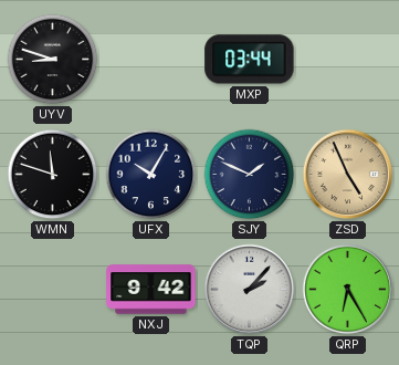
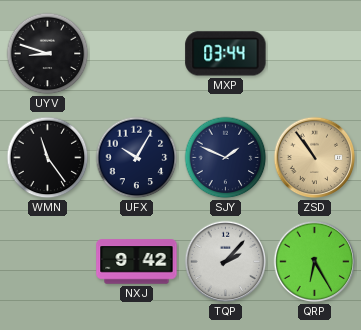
WMN: 11:48 -> 11:24
ZSD: 4:56 -> 10:54
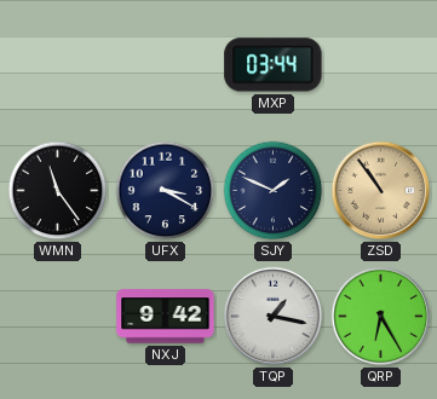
UYV: 8:48 -> none
UFX: 10:05 -> 3:20
TQP: 2:07 -> 1:17
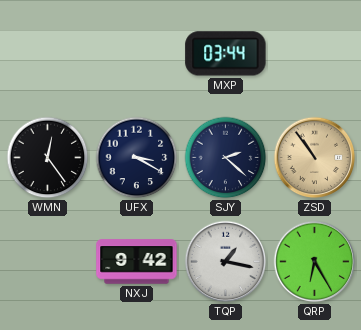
WMN: 11:24 -> 12:24
SJY: 1:49 -> 2:22
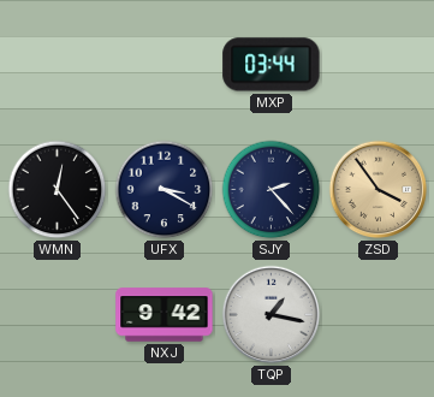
SJY: 2:22 -> 2:23
ZSD: 10:54 -> 3:54
QRP: 6:25 -> none
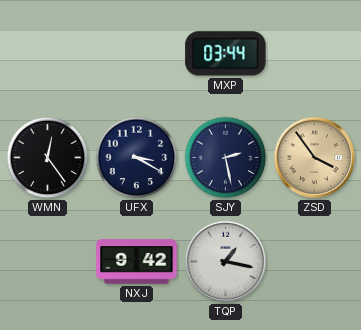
SJY: 2:23 -> 2:28
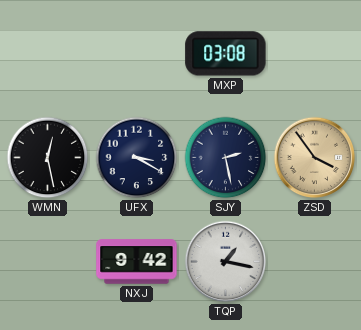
MXP: 03:44 -> 03:08
WMN: 12:24 -> 12:28
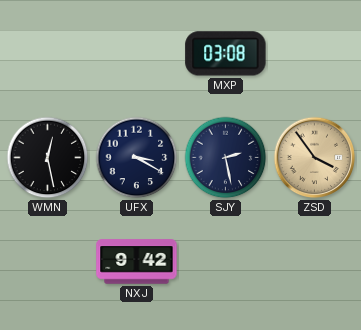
TQP: 1:17 -> none
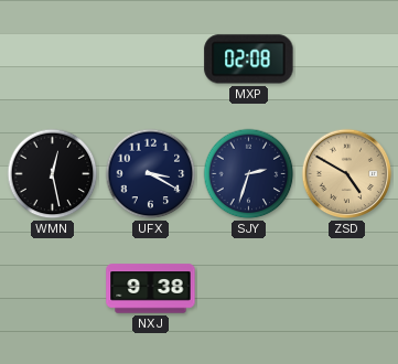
MXP: 03:08 -> 02:08
SJY: 2:28 -> 2:33
ZSD: 3:54 -> 4:50
NXJ: 9:42 -> 9:38
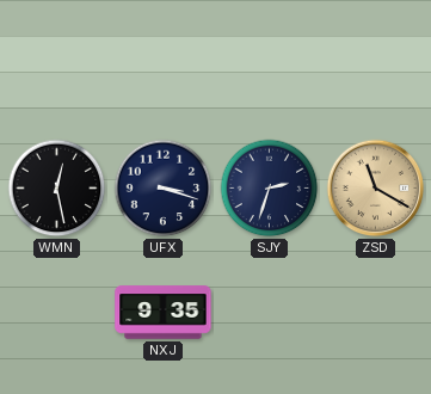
MXP: 02:08 -> none
UFX: 3:20 -> 3:18
ZSD: 4:50 -> 11:20
NXJ: 9:38 -> 9:35
